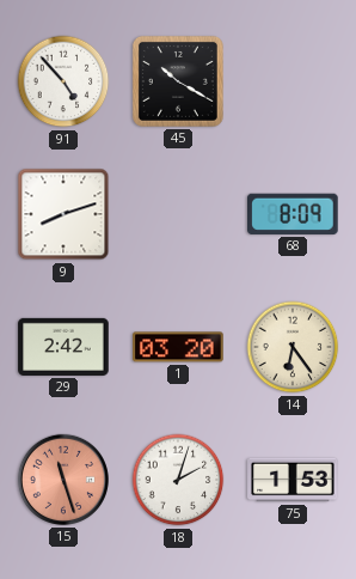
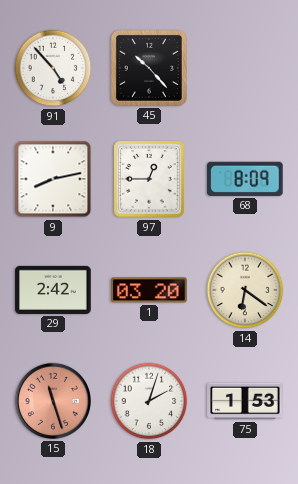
45: 10:20 -> 10:23
9: 8:12 -> 8:13
97: none -> 12:45
14: 6:24 -> 6:21
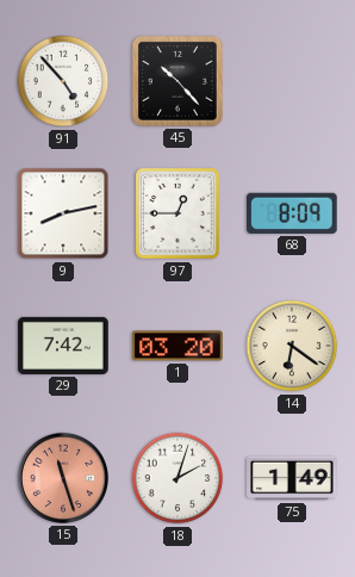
29: 2:42 -> 7:42
75: 1:53 -> 1:49
